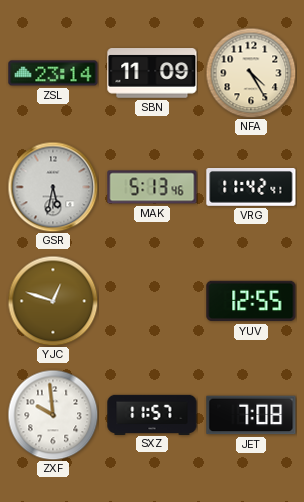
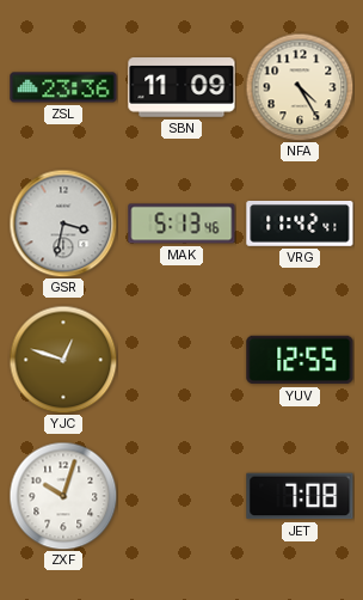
ZSL: 23:14 -> 23:36
GSR: 5:32 -> 3:32
ZXF: 9:59 -> 10:03
SXZ: 11:57 -> none
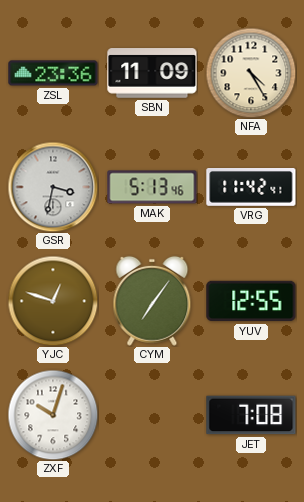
CYM: none -> 7:06
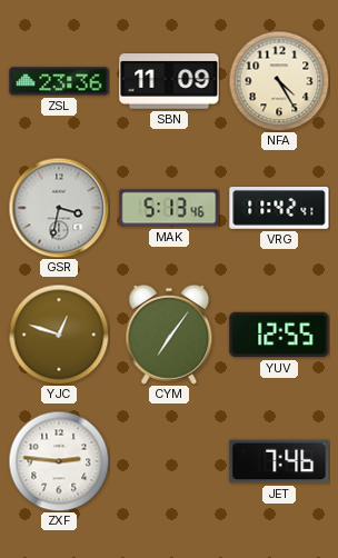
ZXF: 10:03 -> 2:46
JET: 7:08 -> 7:46
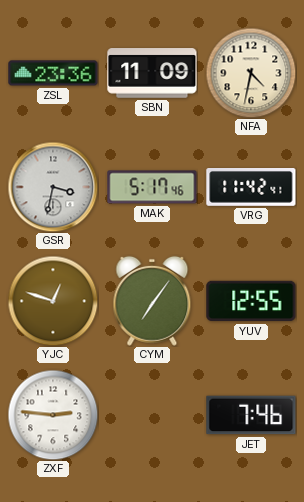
NFA: 4:25 -> 4:32
MAK: 5:13 -> 5:17
